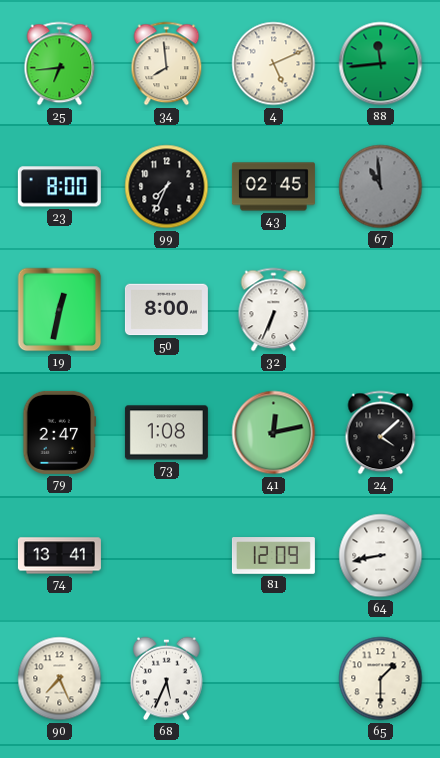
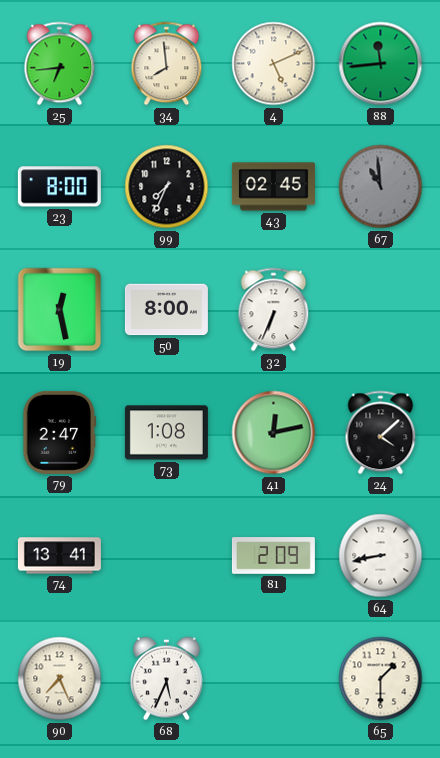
19: 12:32 -> 12:28
81: 12:09 -> 2:09
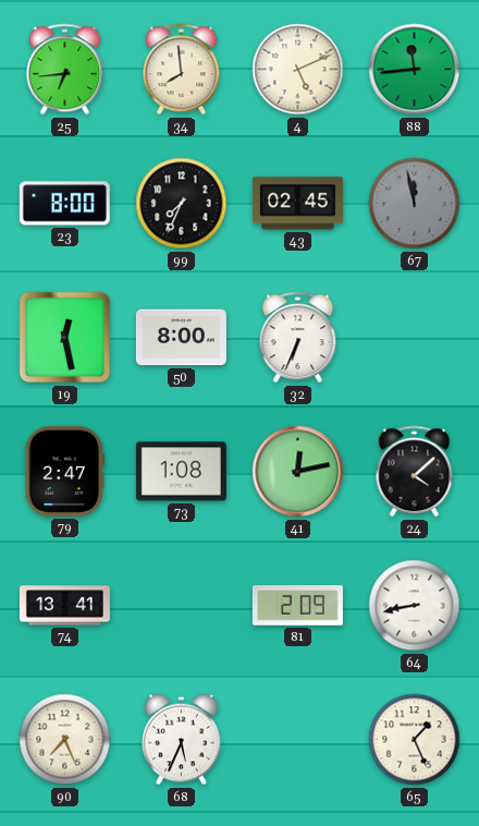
67: 10:59 -> 11:58
65: 1:30 -> 1:26
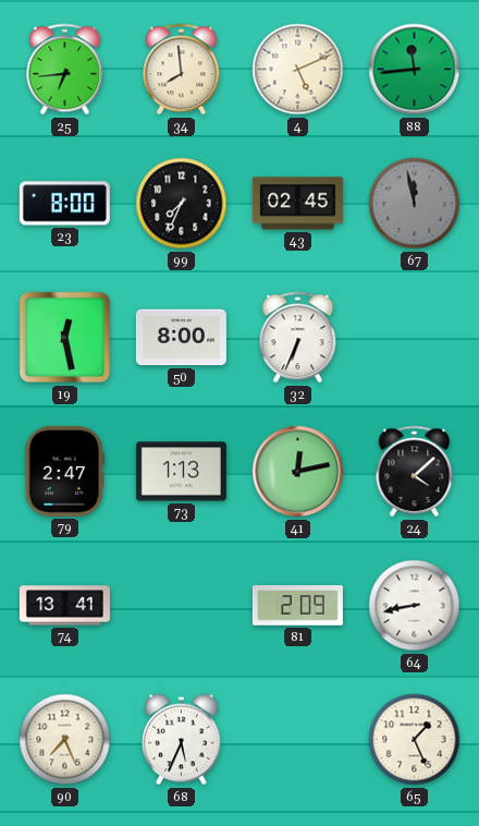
73: 1:08 -> 1:13
